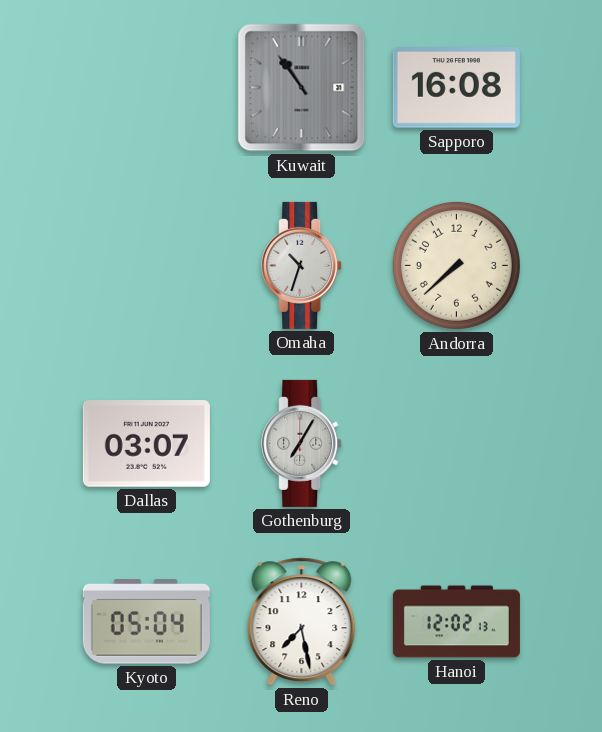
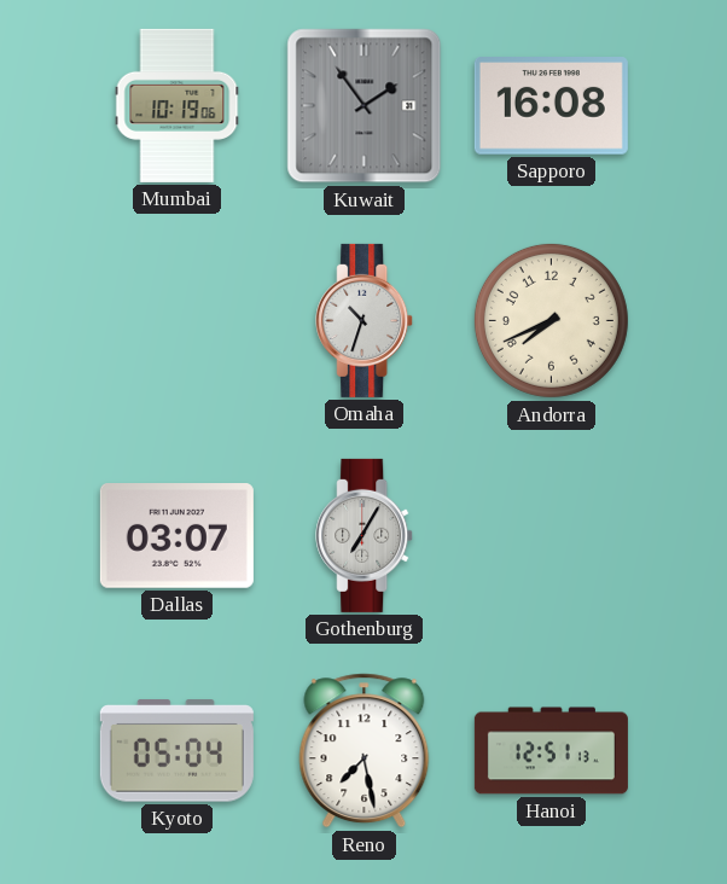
Mumbai: none -> 10:19
Kuwait: 10:54 -> 1:54
Andorra: 7:38 -> 7:41
Hanoi: 12:02 -> 12:51
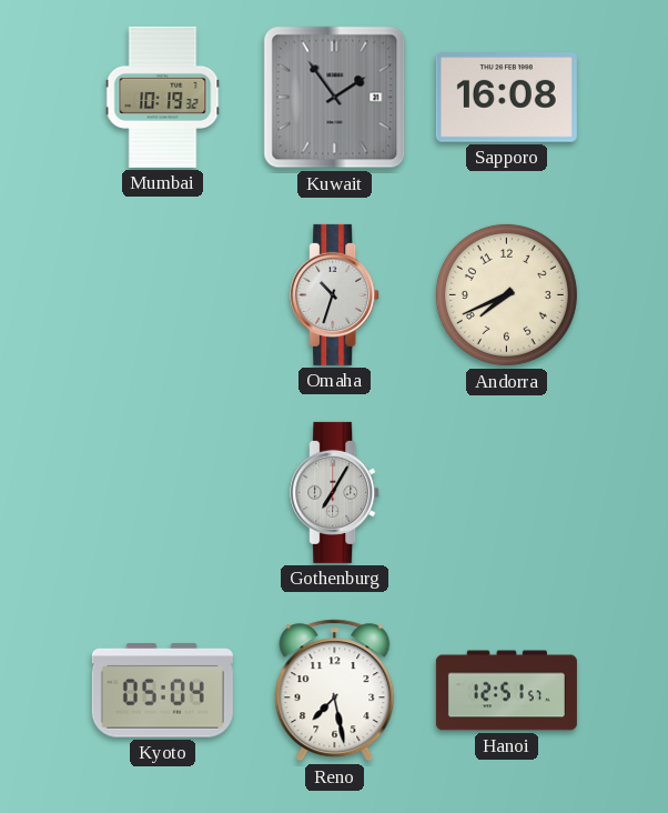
Mumbai: 10:19:06 -> 10:19:32
Dallas: 03:07 -> none
Hanoi: 12:51:13 -> 12:51:57
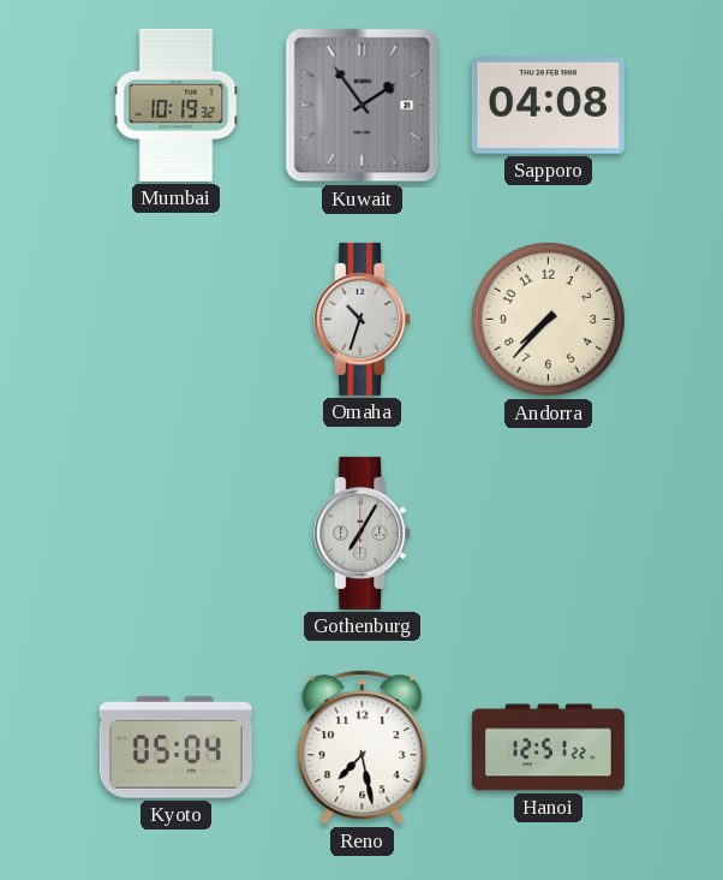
Sapporo: 16:08 -> 04:08
Andorra: 7:41 -> 7:37
Hanoi: 12:51:57 -> 12:51:22
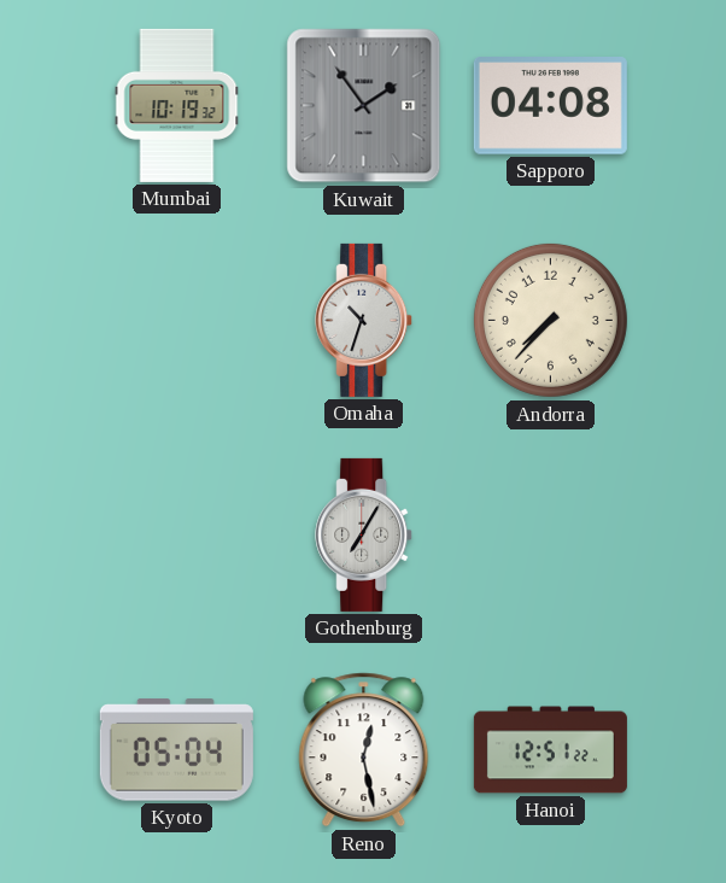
Reno: 7:28 -> 12:28
